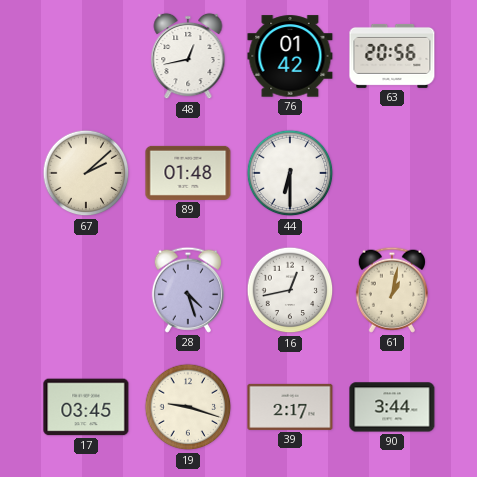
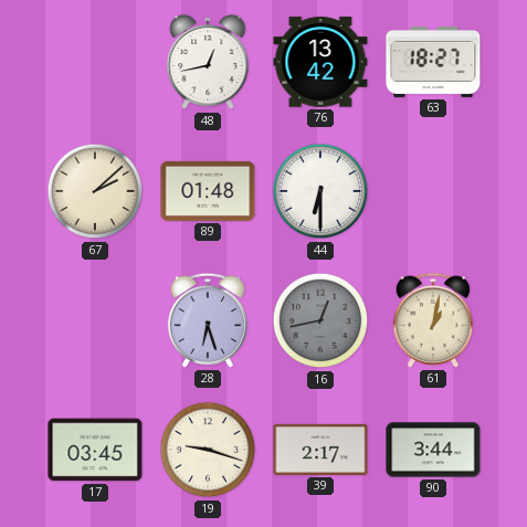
76: 01:42 -> 13:42
63: 20:56 -> 18:27
28: 4:27 -> 6:27
16 dial: white -> grey
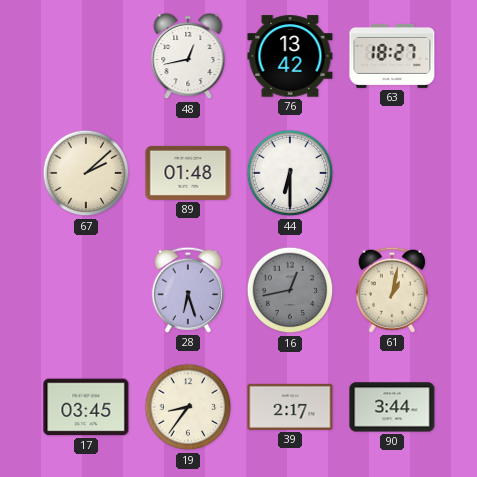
19: 9:18 -> 8:36
